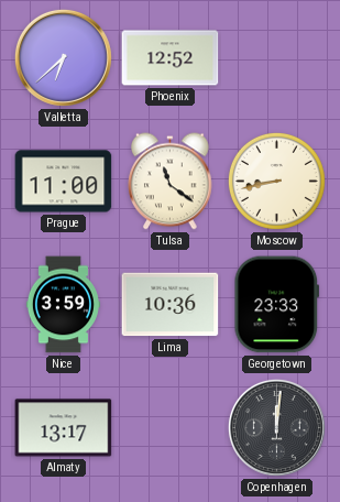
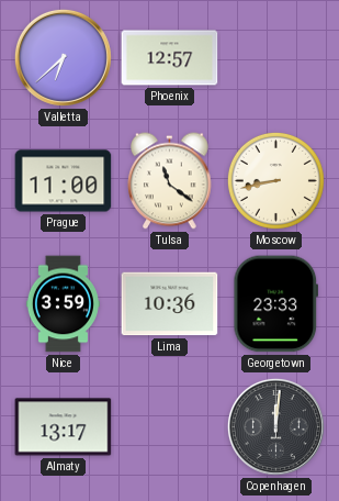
Phoenix: 12:52 -> 12:57
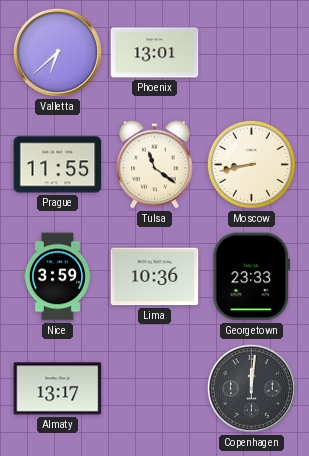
Phoenix: 12:57 -> 13:01
Prague: 11:00 -> 11:55
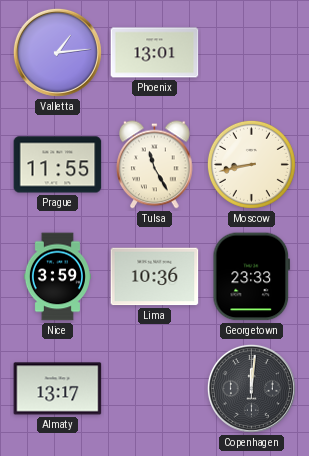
Valletta: 6:38 -> 1:14
Tulsa: 11:21 -> 11:25
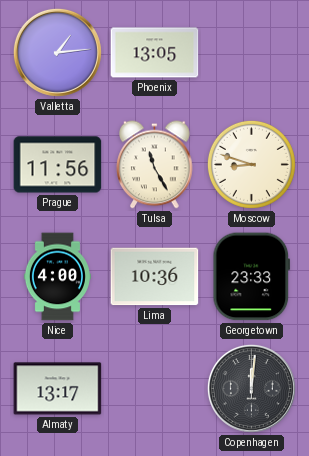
Phoenix: 13:01 -> 13:05
Prague: 11:55 -> 11:56
Moscow: 8:43 -> 8:48
Nice: 3:59 -> 4:00
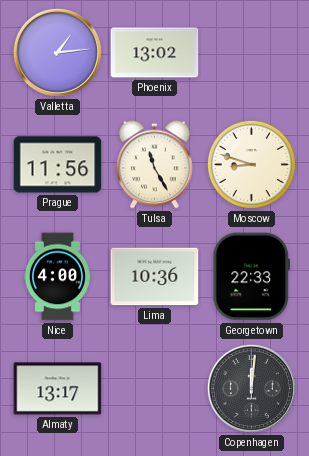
Phoenix: 13:05 -> 13:02
Georgetown: 23:33 -> 22:33
